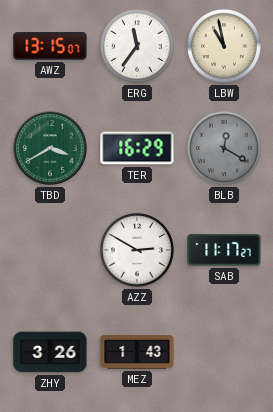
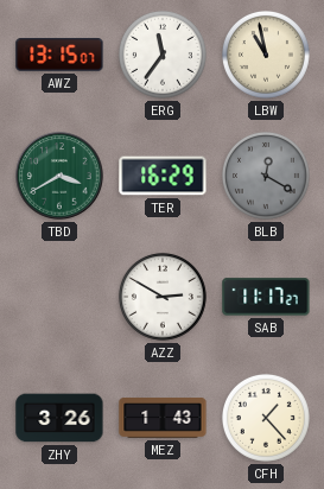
CFH: none -> 1:23
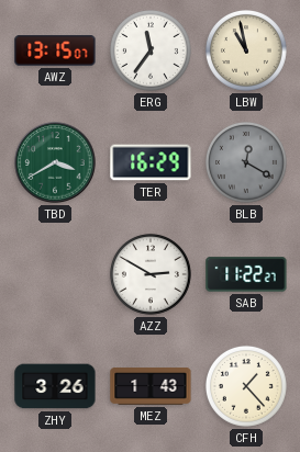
SAB: 11:17 -> 11:22
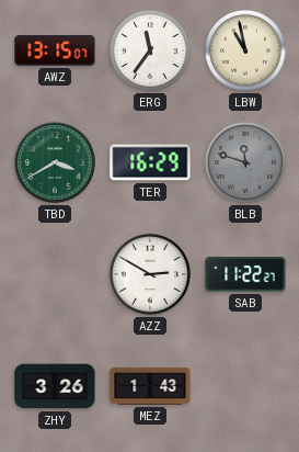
BLB: 12:20 -> 11:48
CFH: 1:23 -> none
